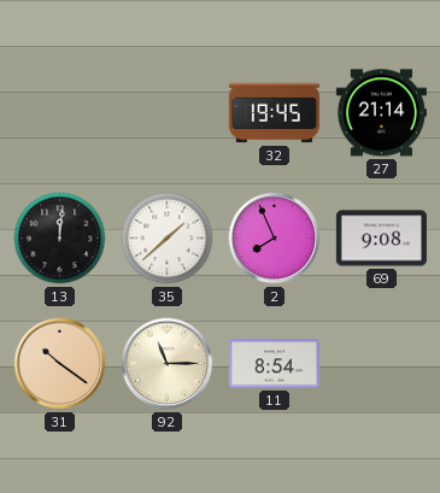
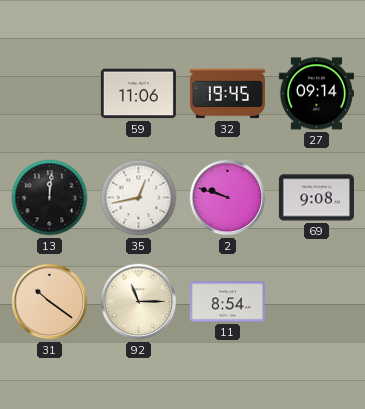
59: none -> 11:06
27: 21:14 -> 09:14
35: 1:38 -> 12:43
2: 7:56 -> 9:48
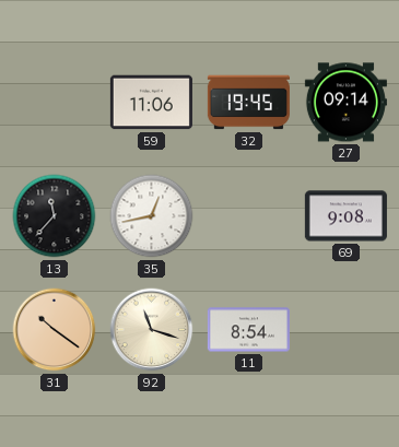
13: 12:01 -> 11:37
2: 9:48 -> none
92: 11:15 -> 11:18
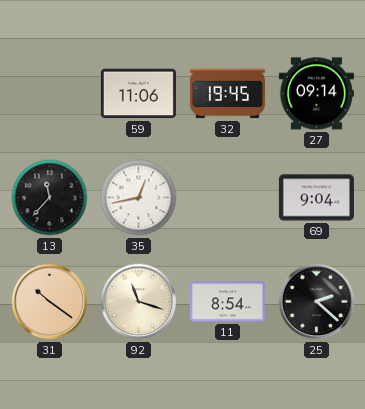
69: 9:08 -> 9:04
25: none -> 2:22
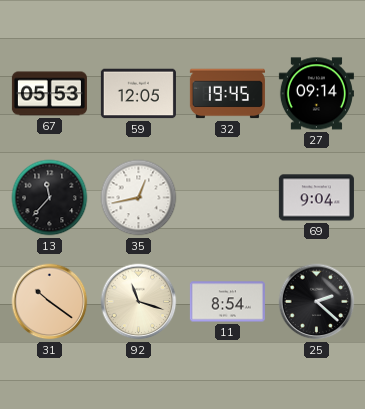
67: none -> 05:53
59: 11:06 -> 12:05
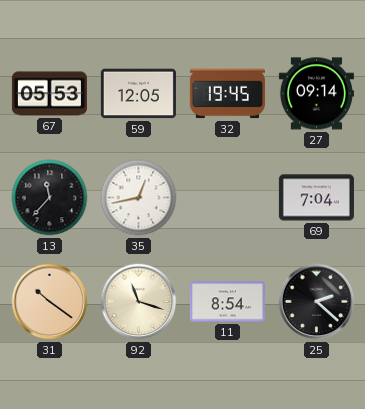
69: 9:04 -> 7:04
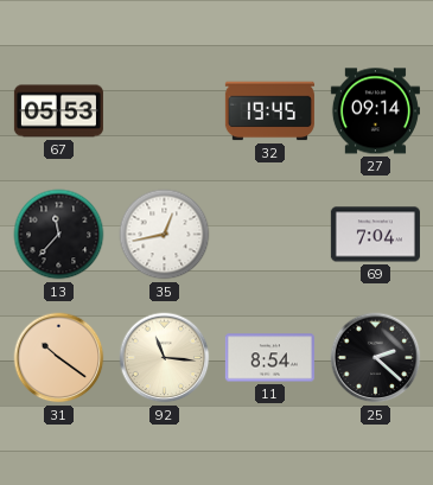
59: 12:05 -> none
92: 11:18 -> 11:16
